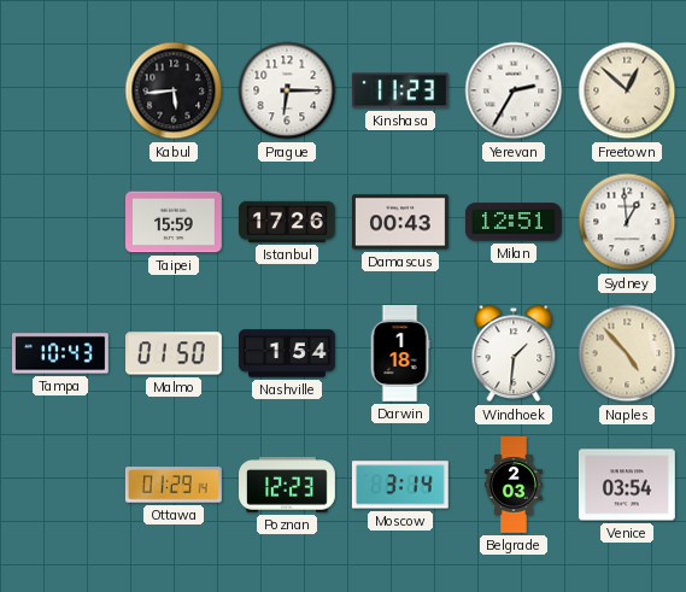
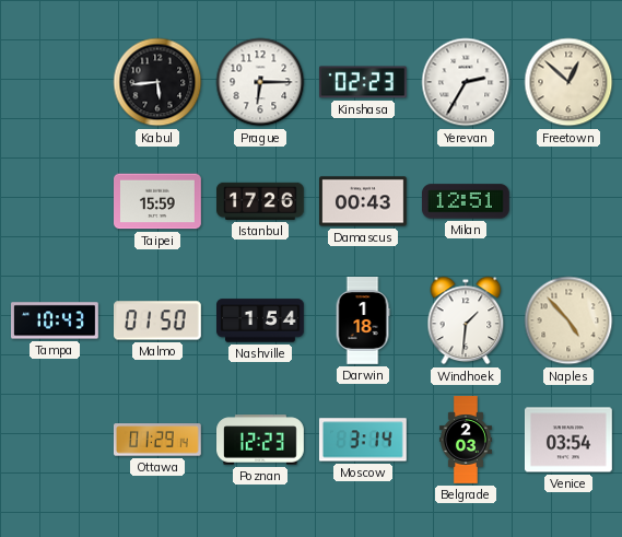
Kinshasa: 11:23 -> 02:23
Sydney: 12:59 -> none
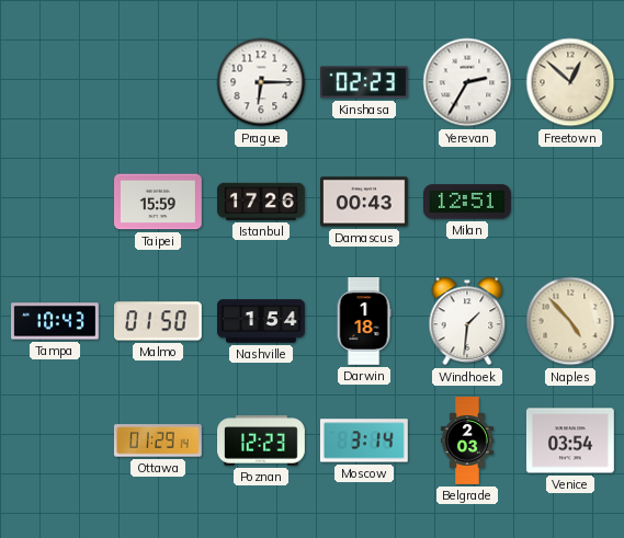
Kabul: 5:44 -> none
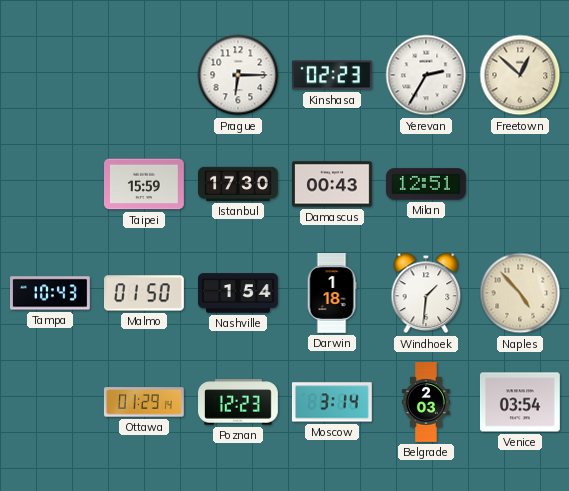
Istanbul: 17:26 -> 17:30
